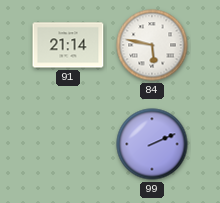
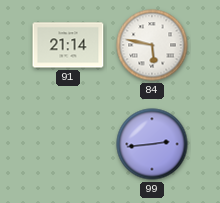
99: 2:11 -> 2:44
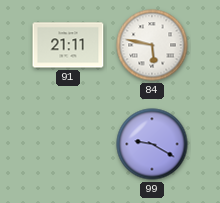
91: 21:14 -> 21:11
99: 2:44 -> 9:20
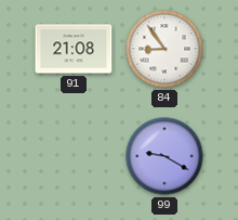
91: 21:11 -> 21:08
84: 5:47 -> 8:54
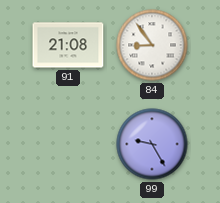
99: 9:20 -> 9:25
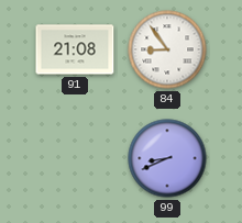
99: 9:25 -> 8:41
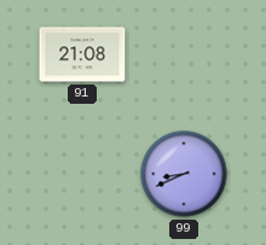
84: 8:54 -> none
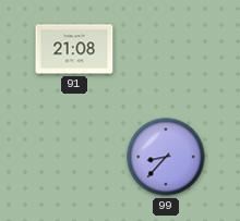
99: 8:41 -> 8:37
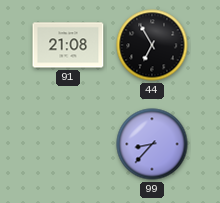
44: none -> 6:55
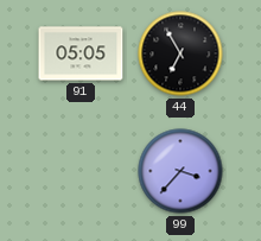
91: 21:08 -> 05:05
99: 8:37 -> 3:37
